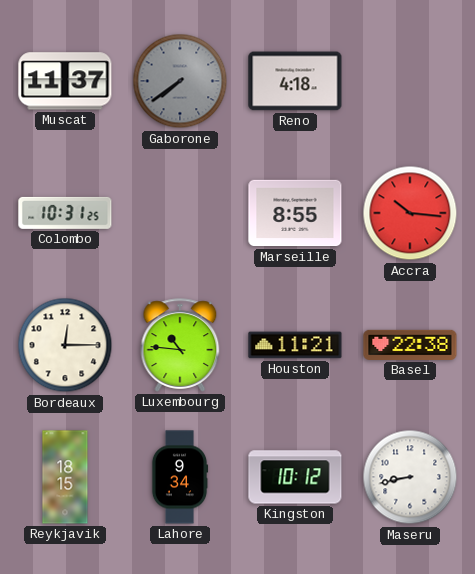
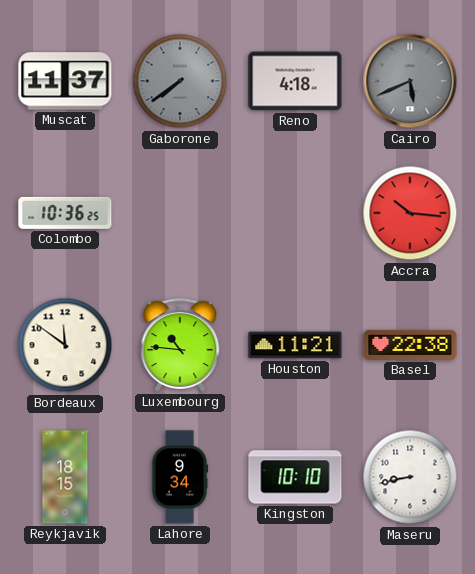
Cairo: none -> 5:41
Colombo: 10:31 -> 10:36
Marseille: 8:55 -> none
Bordeaux: 12:15 -> 11:51
Kingston: 10:12 -> 10:10
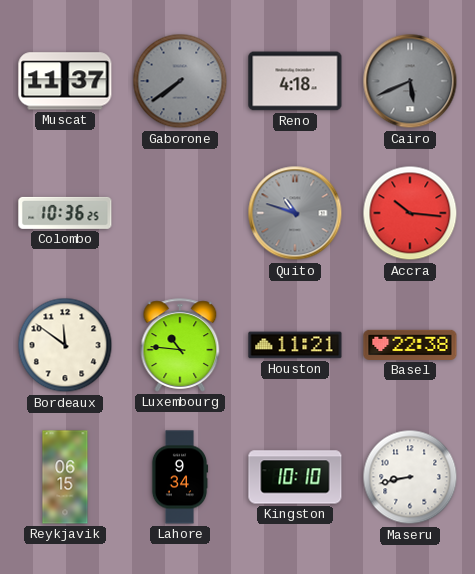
Quito: none -> 10:48
Reykjavik: 18:15 -> 06:15
